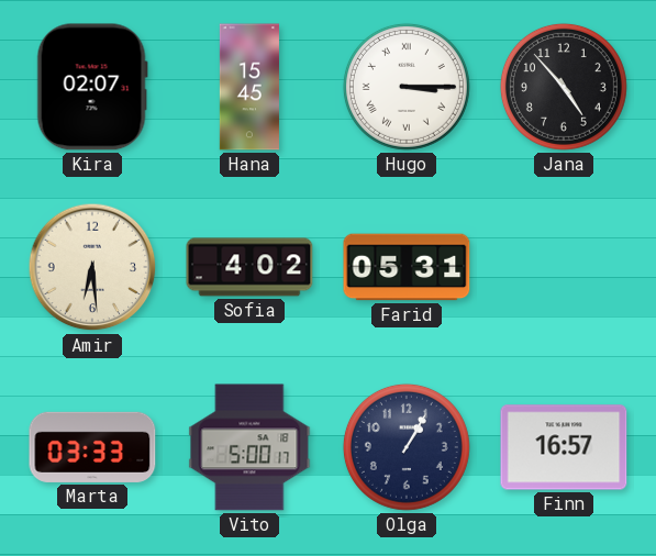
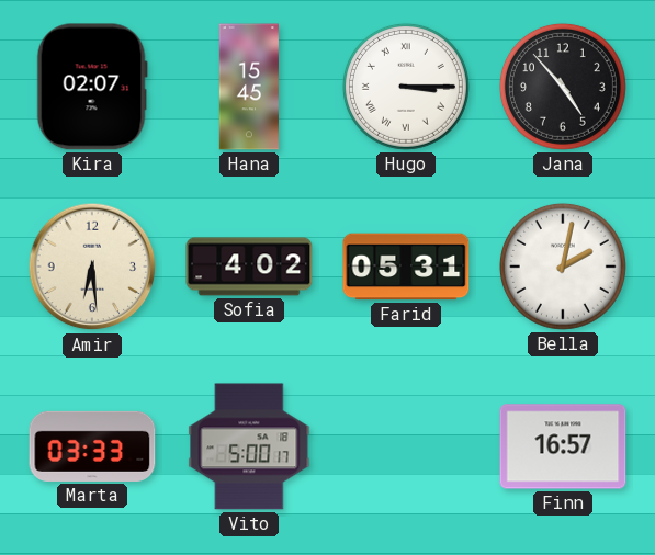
Bella: none -> 2:02
Olga: 1:05 -> none
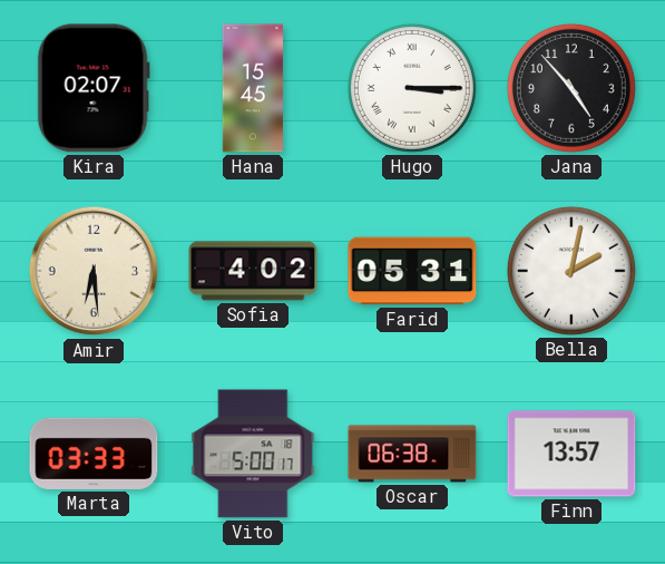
Oscar: none -> 06:38
Finn: 16:57 -> 13:57
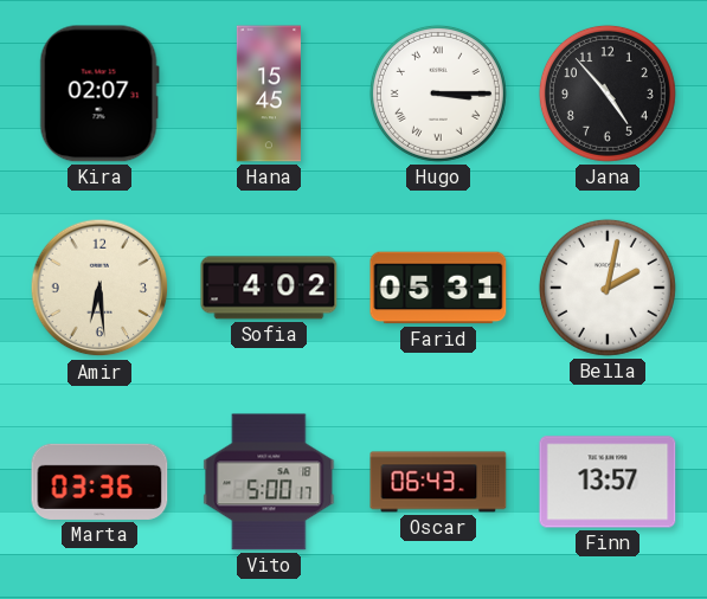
Marta: 03:33 -> 03:36
Oscar: 06:38 -> 06:43
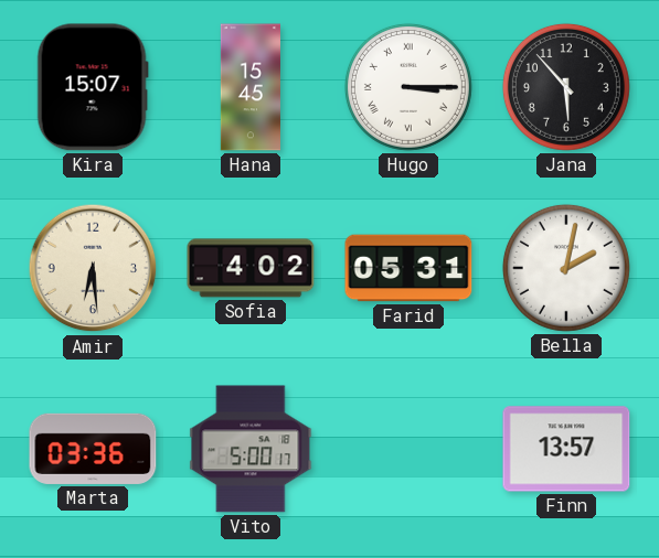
Kira: 02:07 -> 15:07
Jana: 4:53 -> 5:53
Oscar: 06:43 -> none
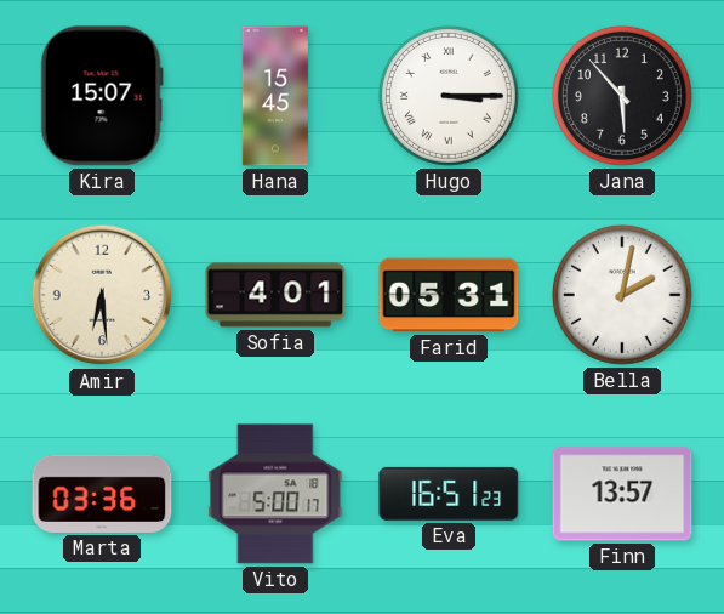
Sofia: 4:02 -> 4:01
Eva: none -> 16:51
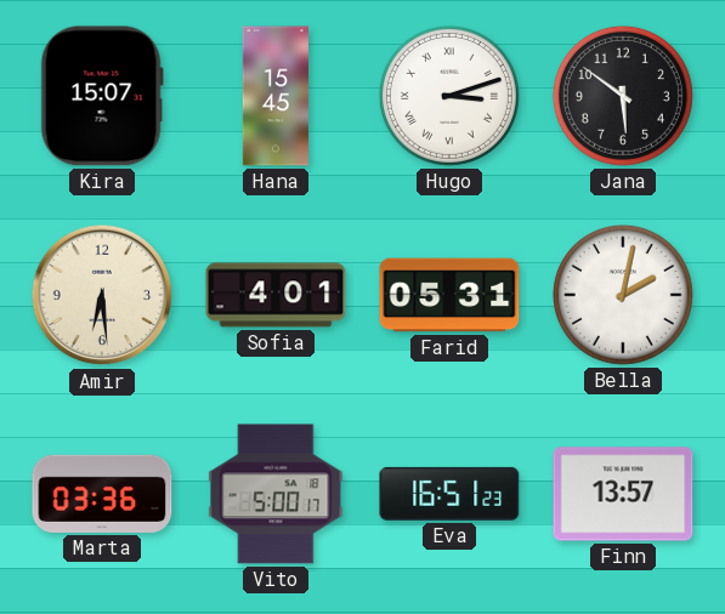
Hugo: 3:15 -> 3:12
Jana: 5:53 -> 5:51
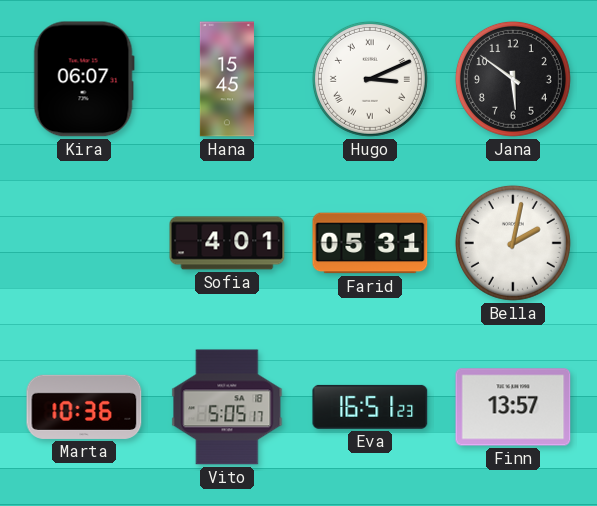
Kira: 15:07 -> 06:07
Hugo: 3:12 -> 3:11
Amir: 6:29 -> none
Marta: 03:36 -> 10:36
Vito: 5:00 -> 5:05
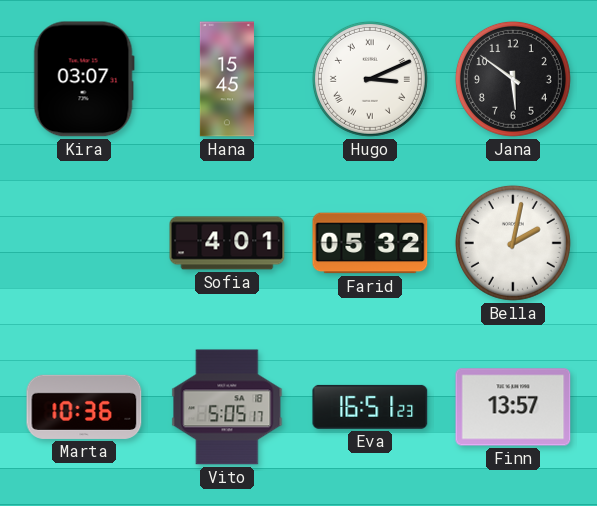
Kira: 06:07 -> 03:07
Farid: 05:31 -> 05:32
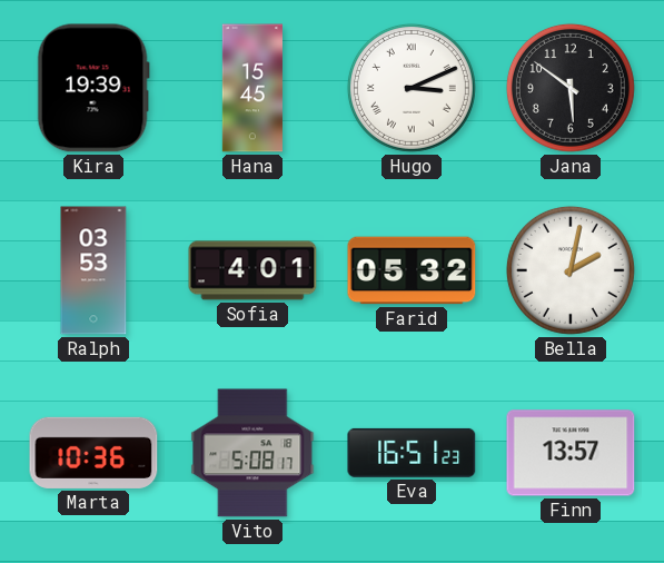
Kira: 03:07 -> 19:39
Ralph: none -> 03:53
Vito: 5:05 -> 5:08
